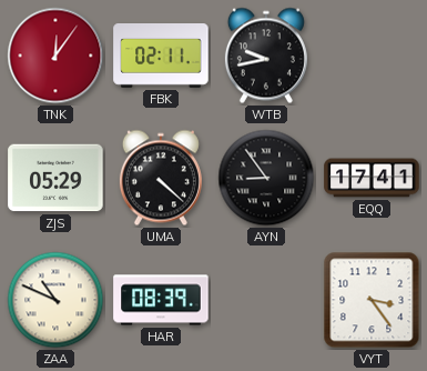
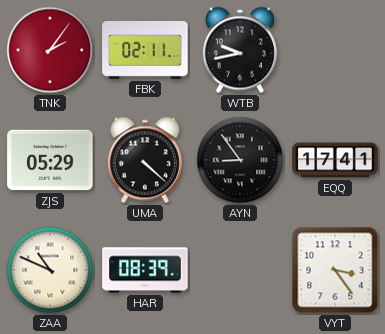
TNK: 12:06 -> 2:06
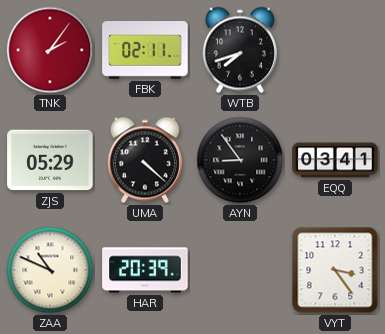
WTB: 9:43 -> 7:42
EQQ: 17:41 -> 03:41
HAR: 08:39 -> 20:39
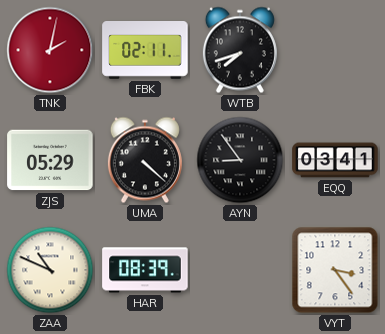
TNK: 2:06 -> 2:02
HAR: 20:39 -> 08:39
